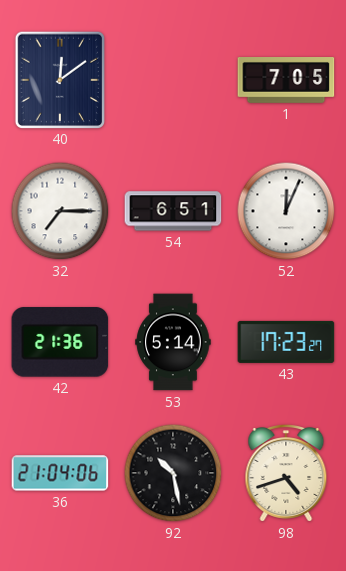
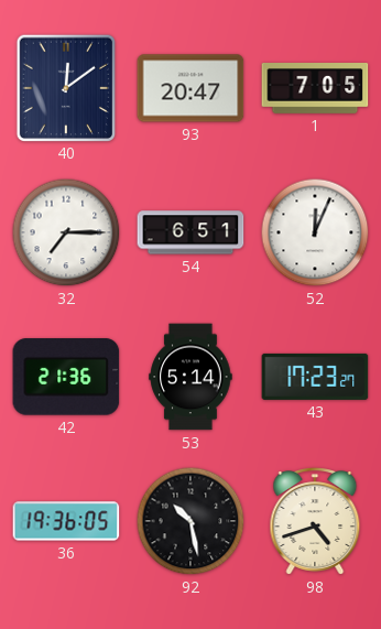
93: none -> 20:47
36: 21:04 -> 19:36
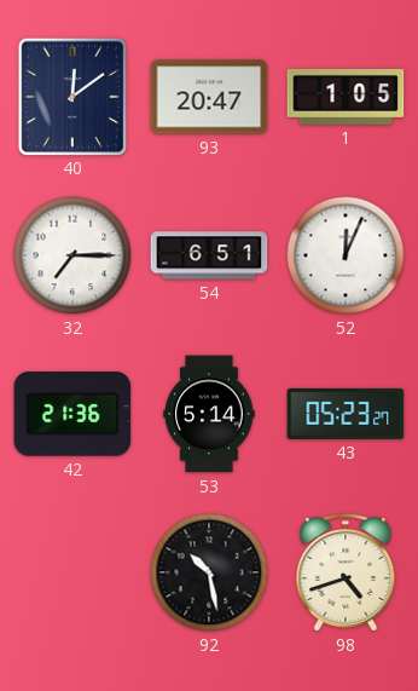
1: 7:05 -> 1:05
43: 17:23 -> 05:23
36: 19:36 -> none
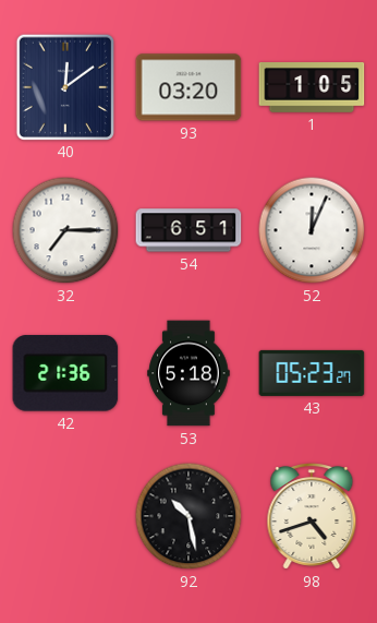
93: 20:47 -> 03:20
53: 5:14 -> 5:18
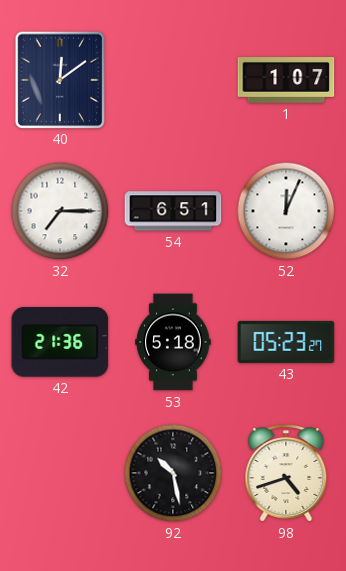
93: 03:20 -> none
1: 1:05 -> 1:07
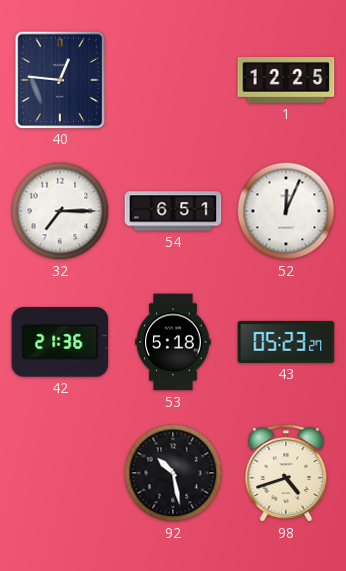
40: 12:09 -> 12:46
1: 1:07 -> 12:25
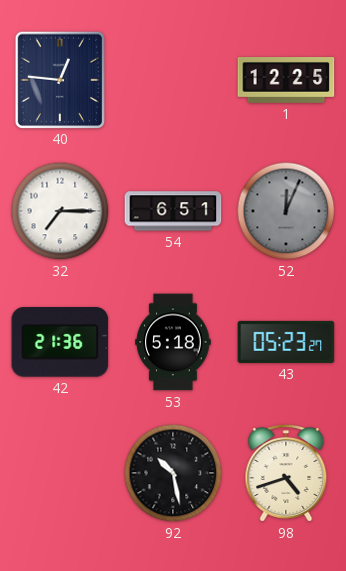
52 dial: white -> grey
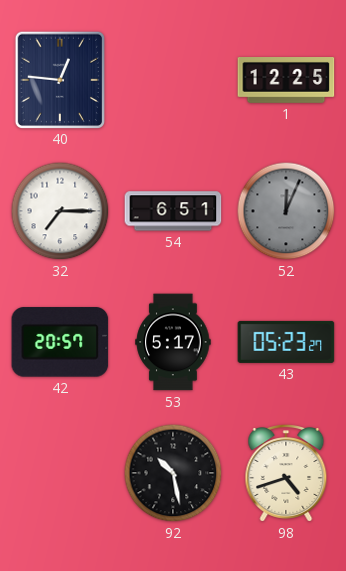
42: 21:36 -> 20:57
53: 5:18 -> 5:17
